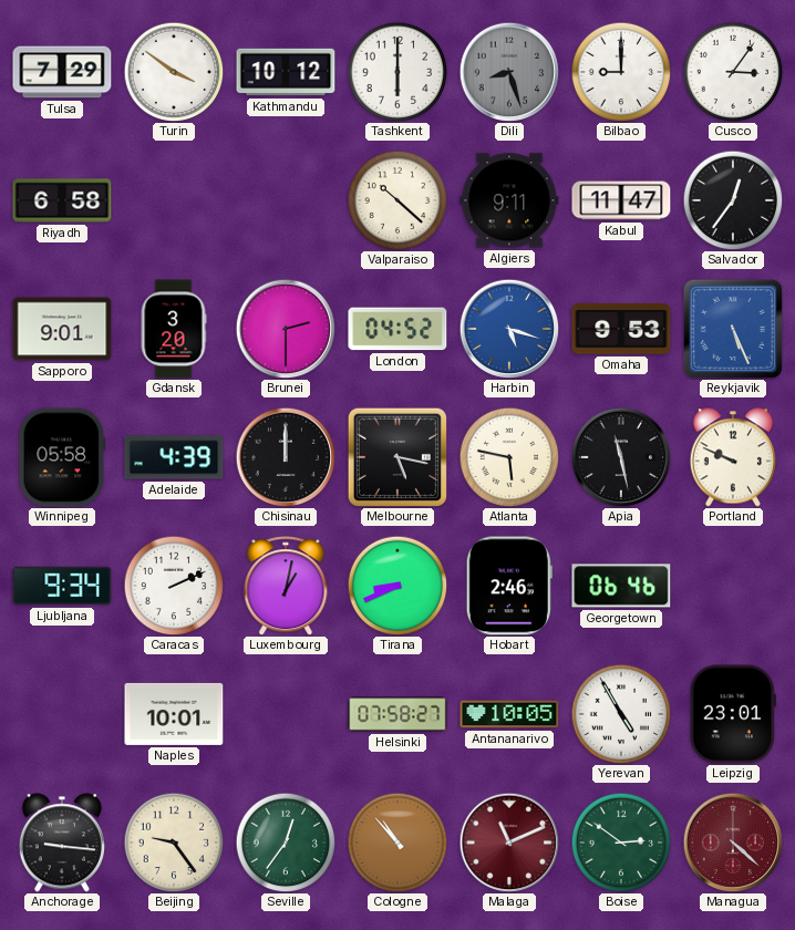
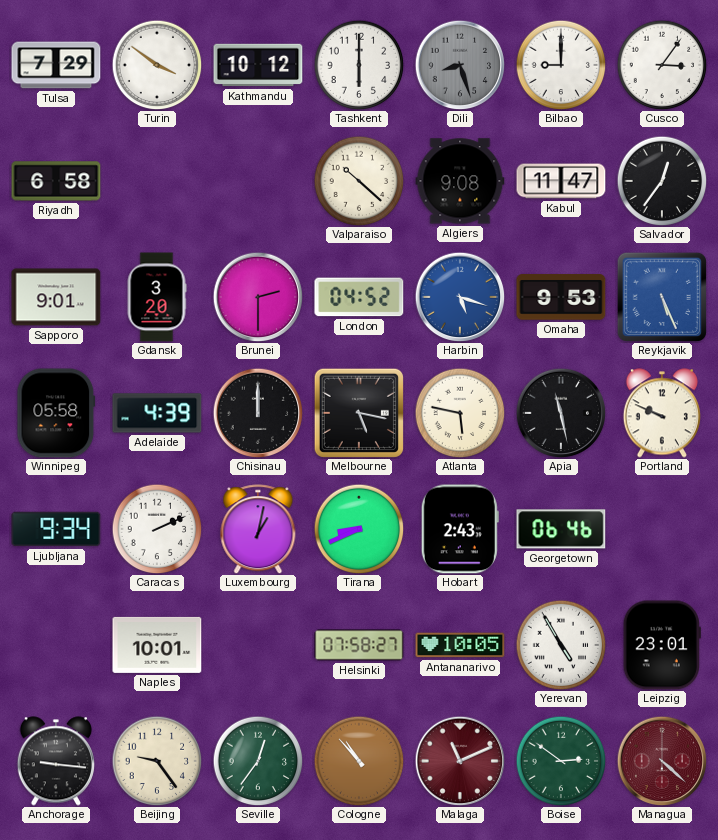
Algiers: 9:11 -> 9:08
Hobart: 2:46 -> 2:43
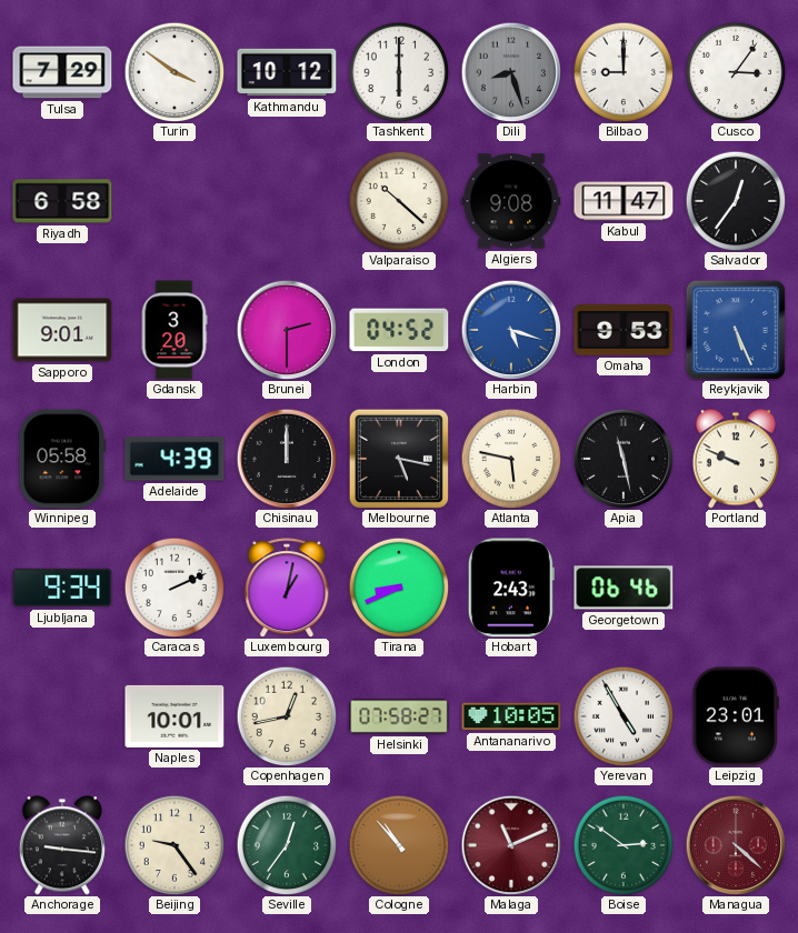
Copenhagen: none -> 12:43
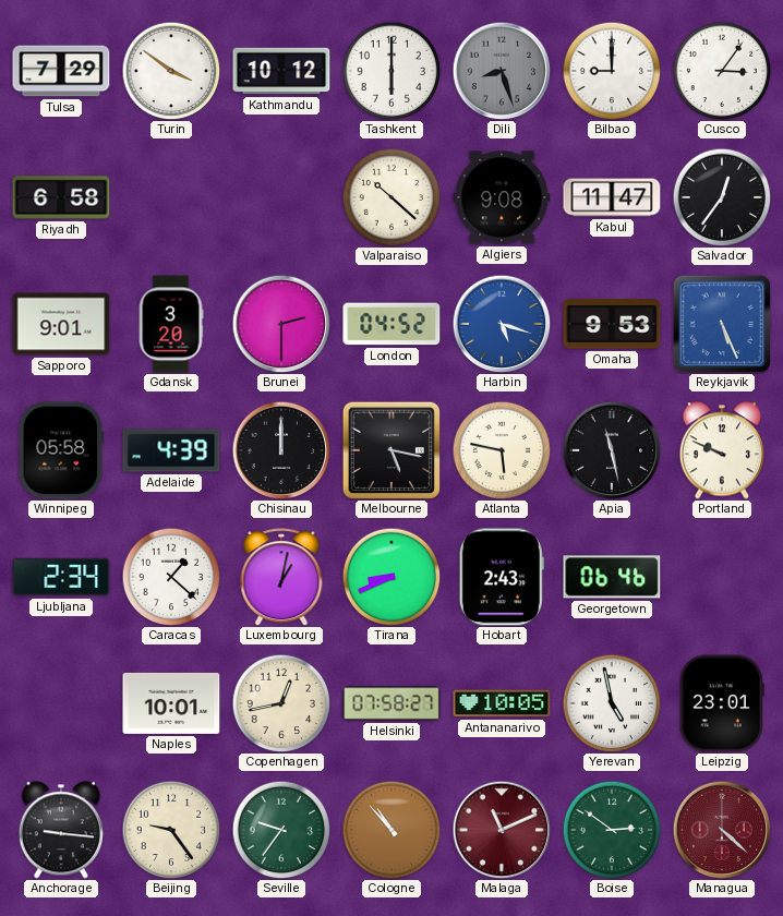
Ljubljana: 9:34 -> 2:34
Caracas: 2:11 -> 1:22
Yerevan: 4:55 -> 4:58
Seville: 12:36 -> 9:36
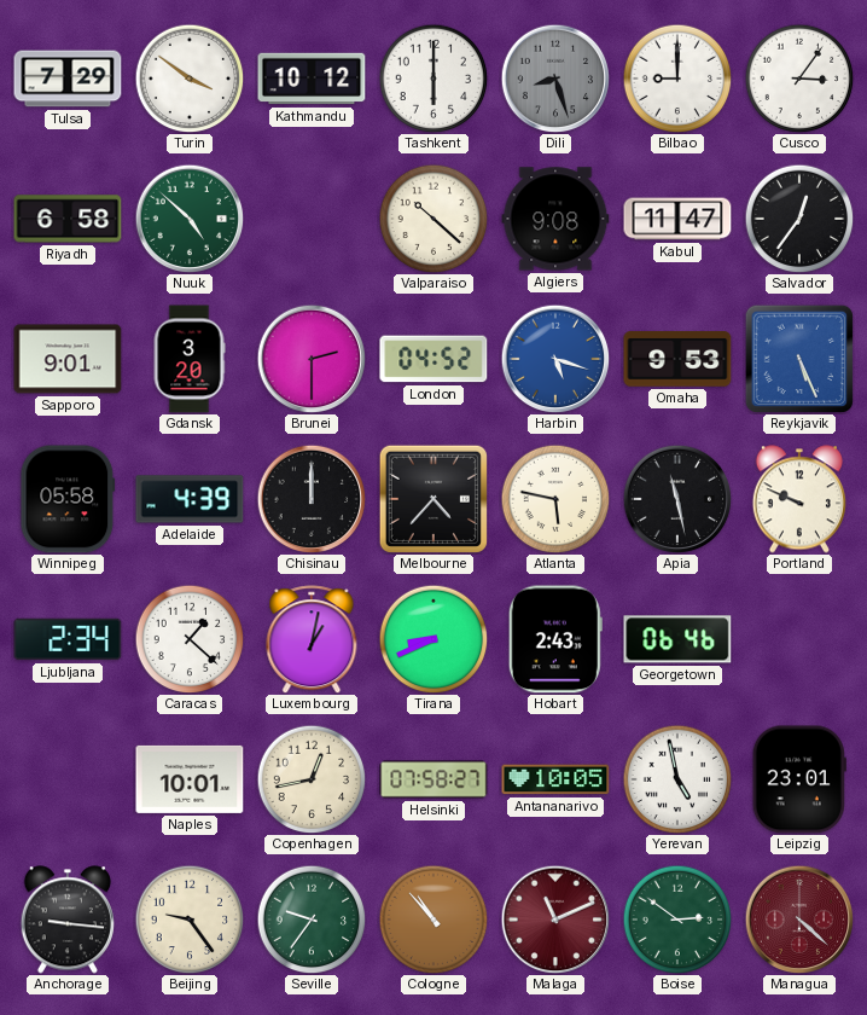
Nuuk: none -> 4:52
Melbourne: 5:17 -> 4:37
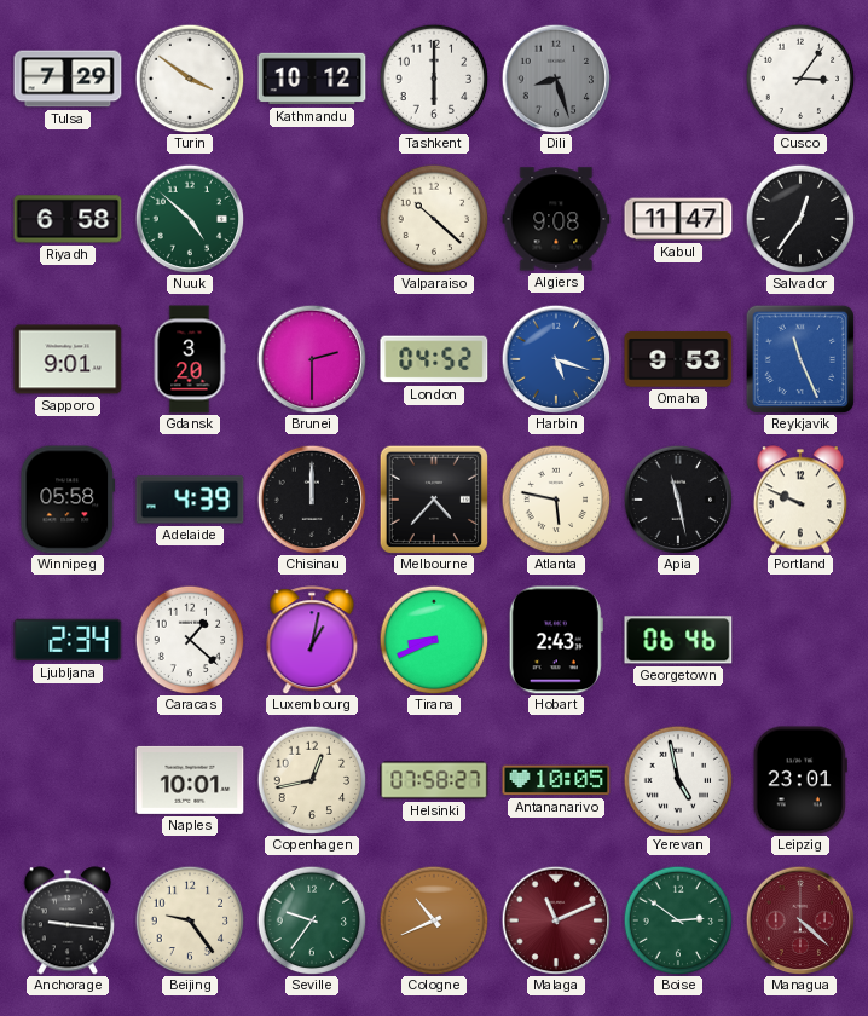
Bilbao: 9:00 -> none
Reykjavik: 5:26 -> 11:26
Cologne: 10:53 -> 10:41
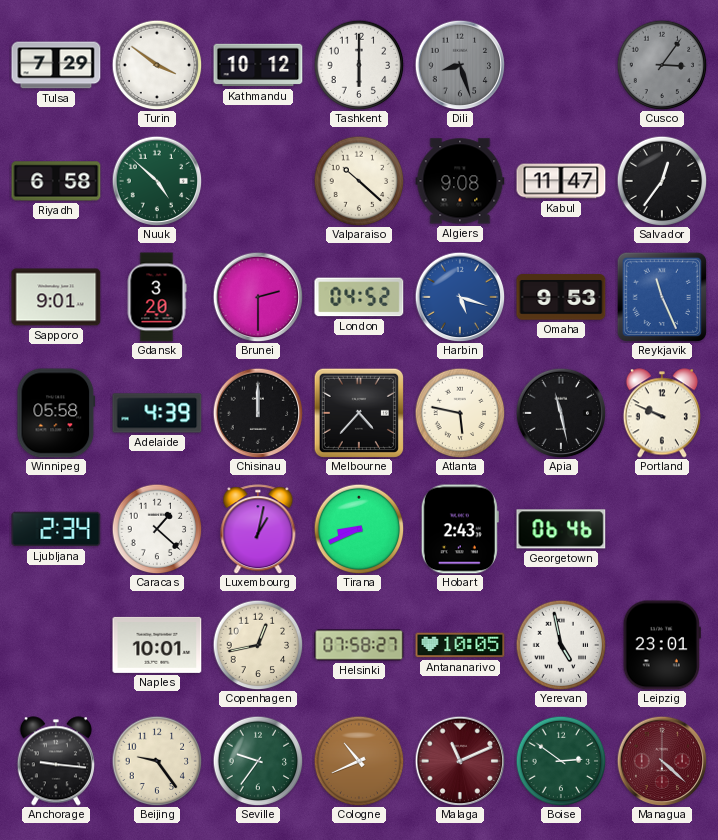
Cusco dial: white -> grey
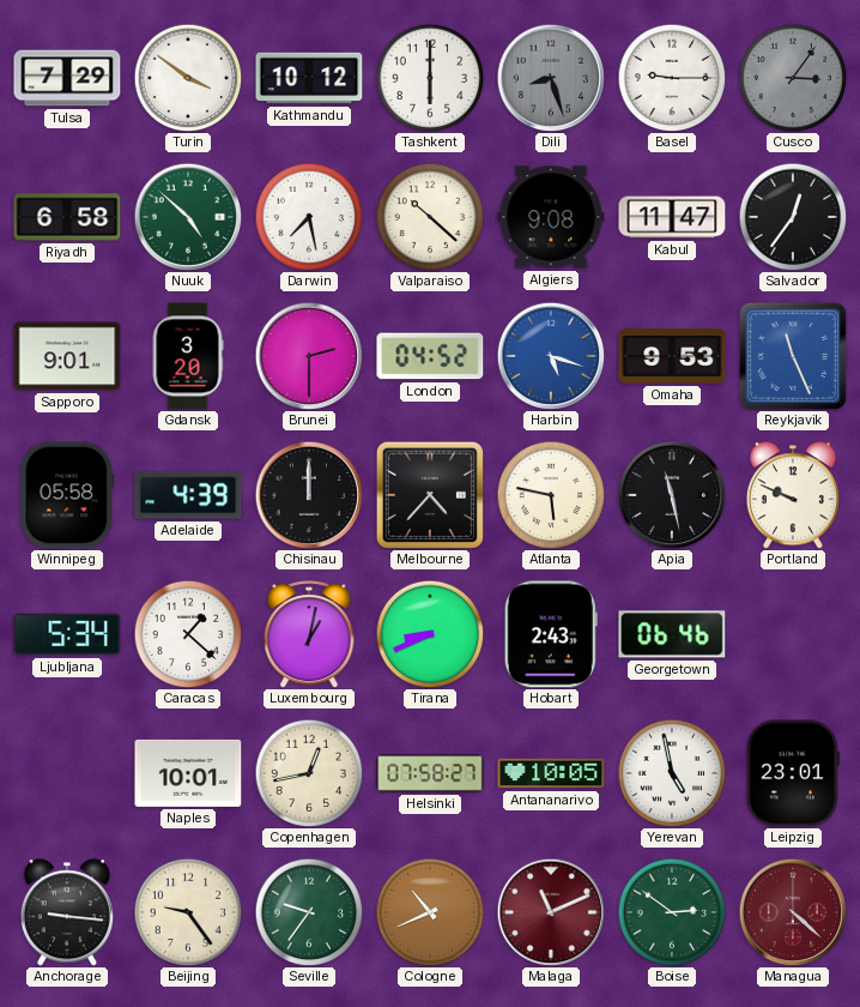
Basel: none -> 9:15
Darwin: none -> 7:28
Ljubljana: 2:34 -> 5:34
